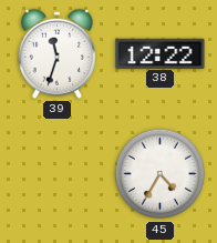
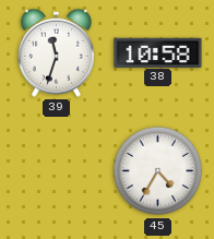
38: 12:22 -> 10:58
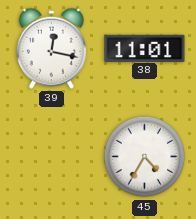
39: 11:33 -> 12:17
38: 10:58 -> 11:01
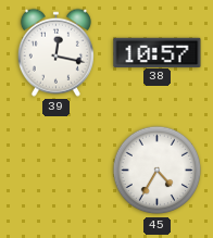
38: 11:01 -> 10:57
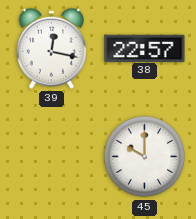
38: 10:57 -> 22:57
45: 4:35 -> 10:00
